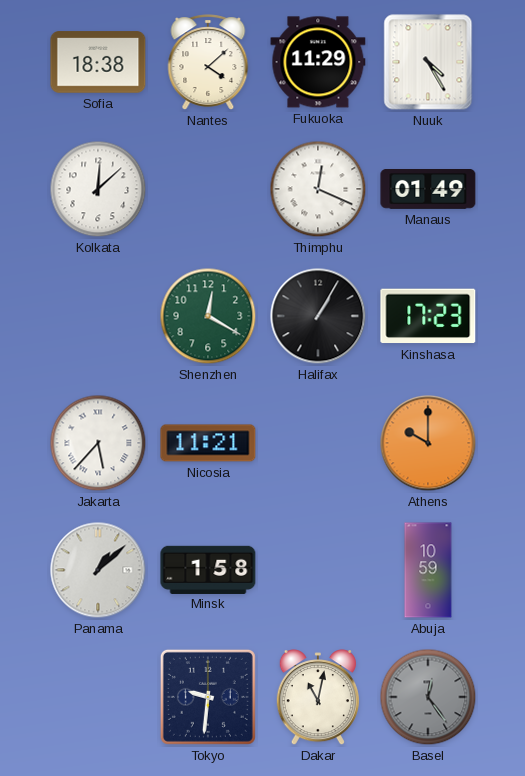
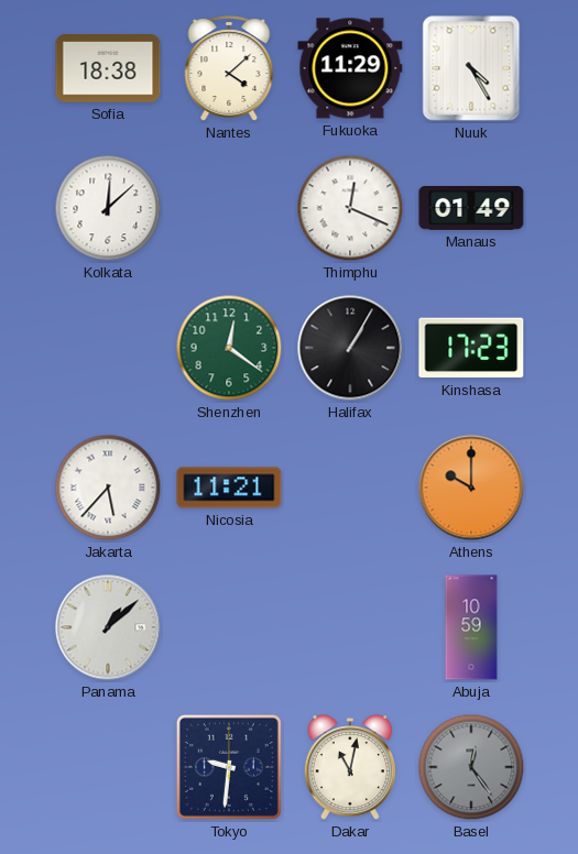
Shenzhen: 12:20 -> 12:21
Minsk: 1:58 -> none
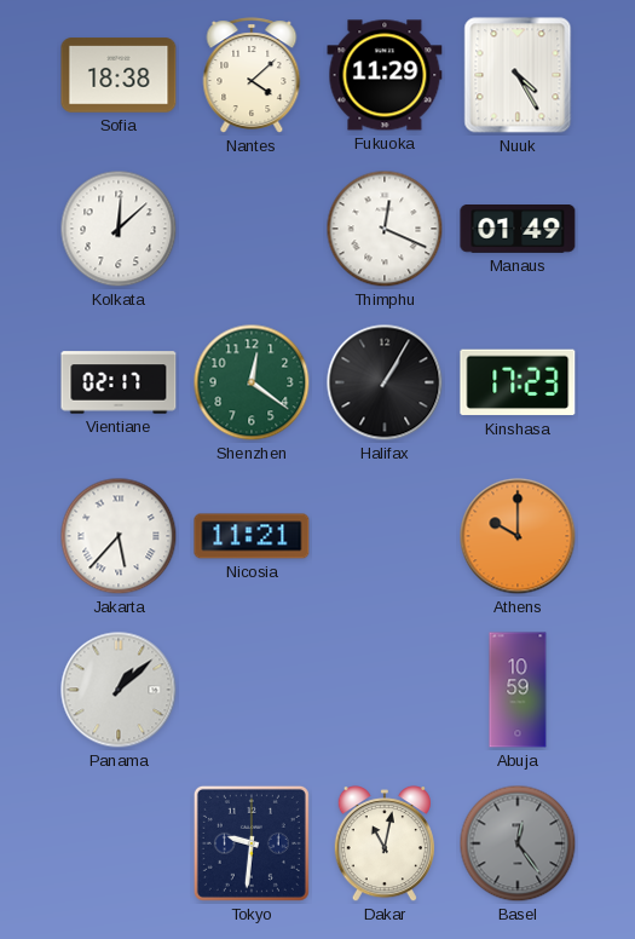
Vientiane: none -> 02:17
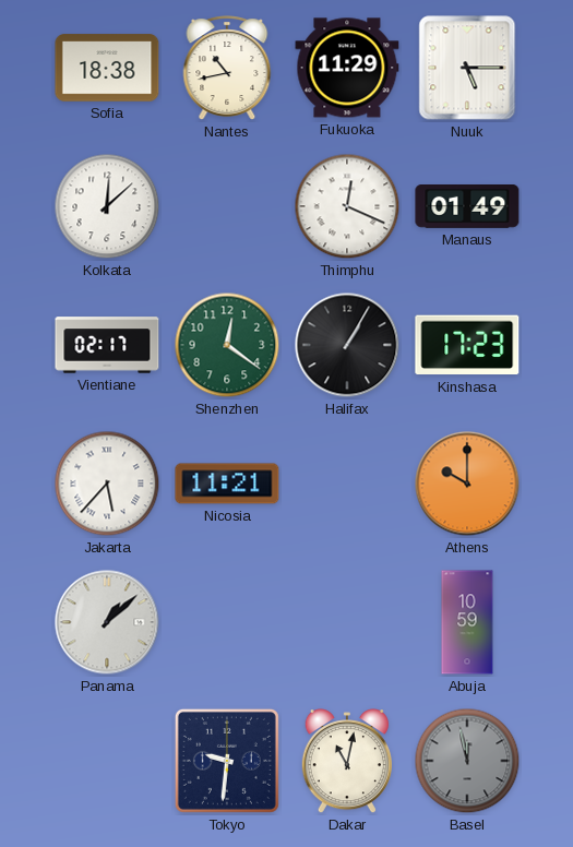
Nantes: 4:08 -> 10:43
Nuuk: 4:25 -> 5:15
Basel: 12:24 -> 11:58
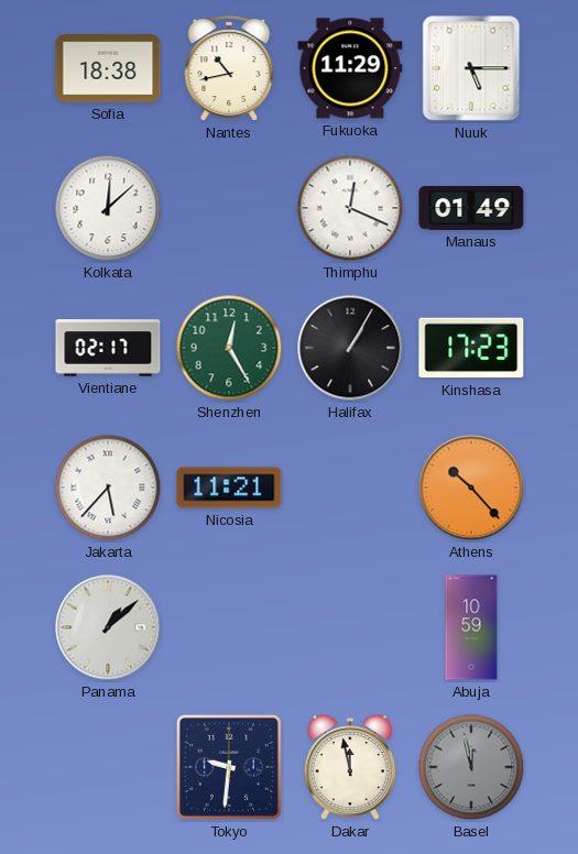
Shenzhen: 12:21 -> 12:25
Athens: 10:00 -> 10:23
Dakar: 11:02 -> 11:58
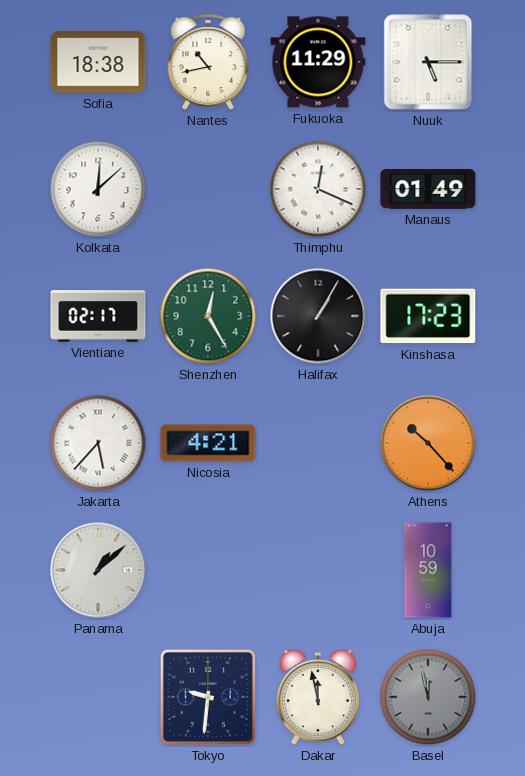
Nicosia: 11:21 -> 4:21
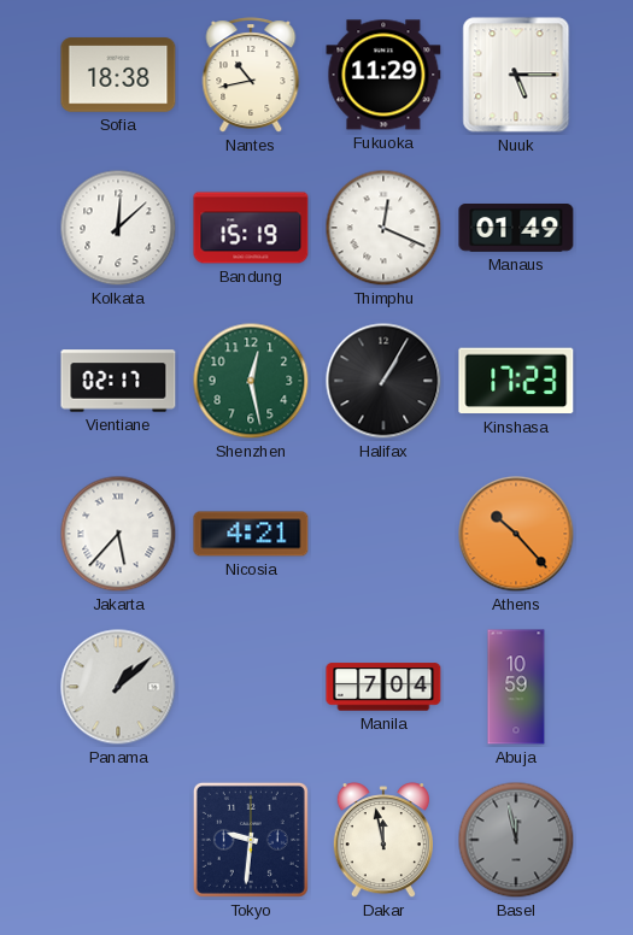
Bandung: none -> 15:19
Shenzhen: 12:25 -> 12:28
Manila: none -> 7:04
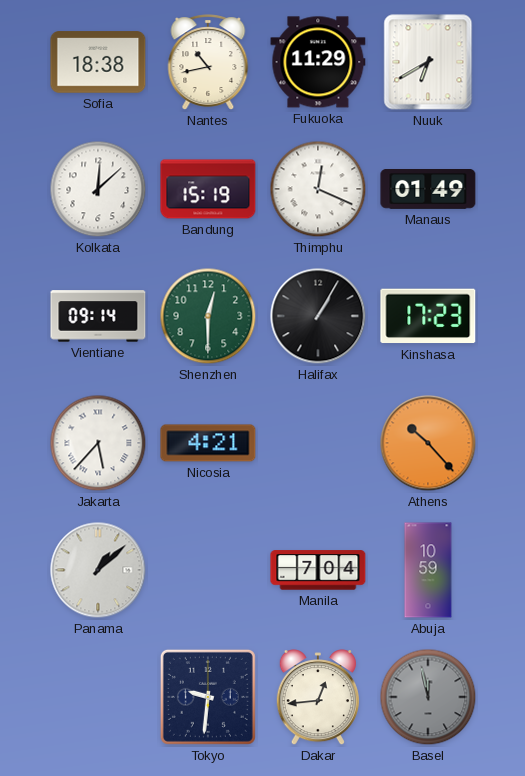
Nuuk: 5:15 -> 6:40
Vientiane: 02:17 -> 09:14
Shenzhen: 12:28 -> 12:30
Dakar: 11:58 -> 12:44
